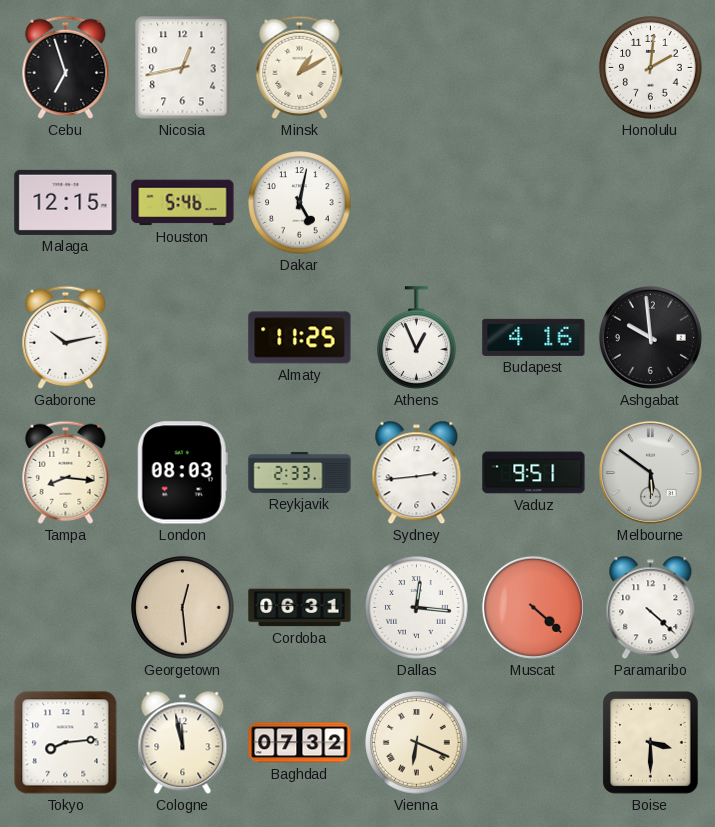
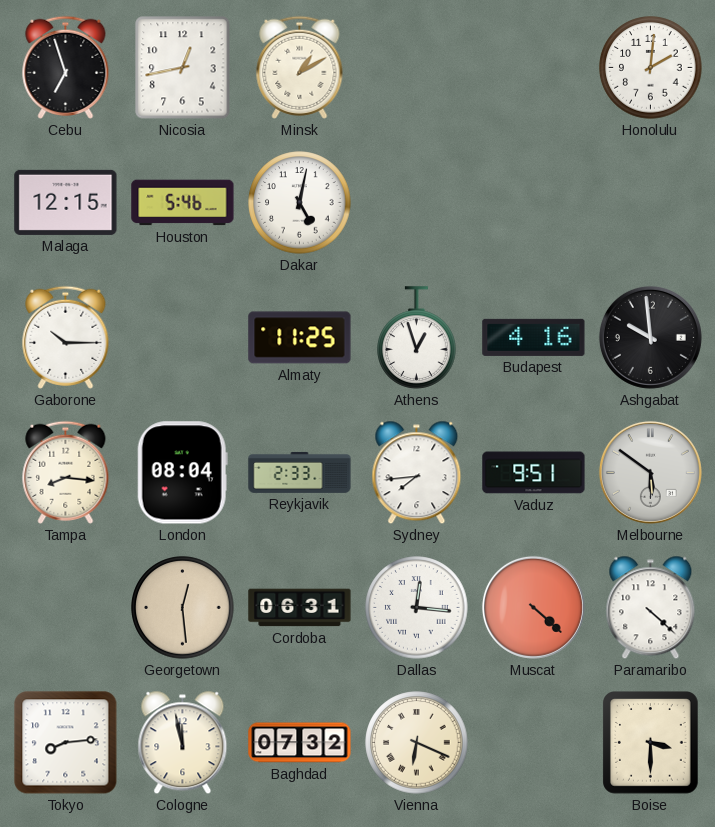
Gaborone: 10:13 -> 10:15
Athens: 12:56 -> 12:57
London: 08:03 -> 08:04
Sydney: 2:44 -> 7:44
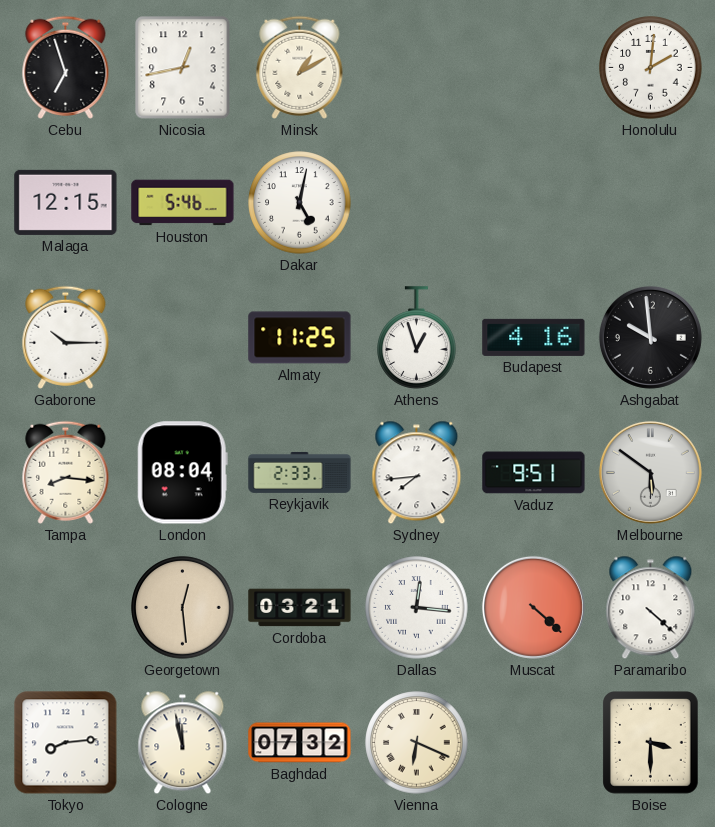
Cordoba: 06:31 -> 03:21
